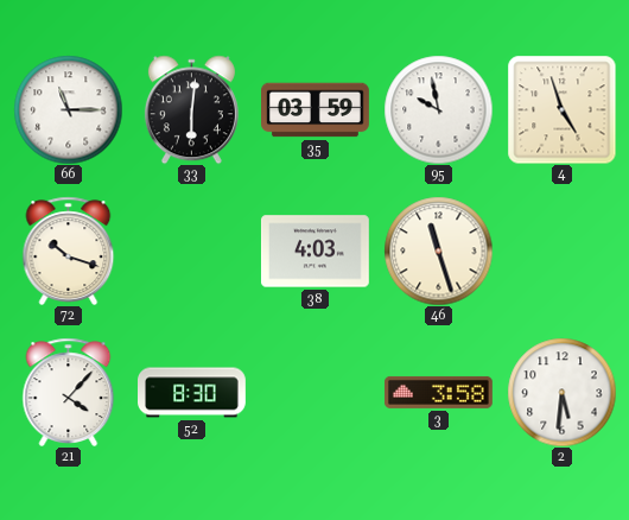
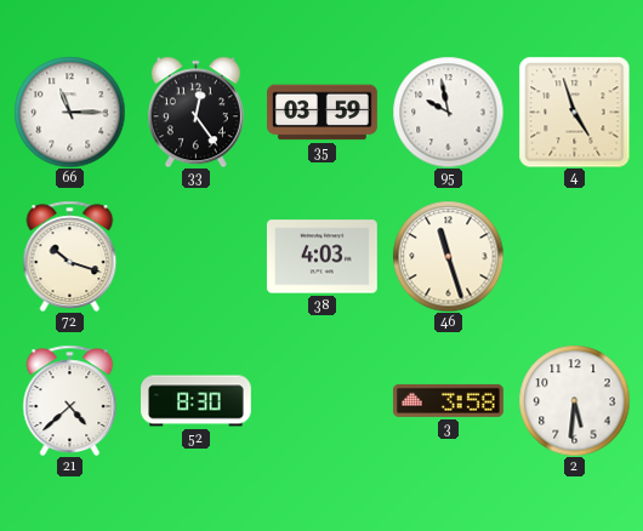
33: 6:01 -> 12:24
21: 4:07 -> 4:38
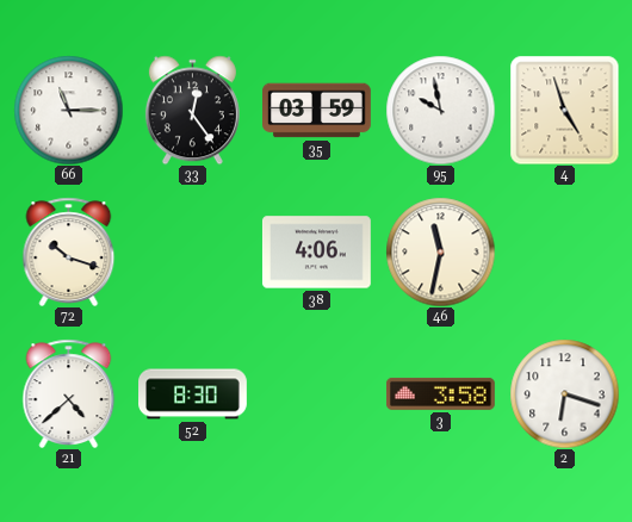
38: 4:03 -> 4:06
46: 11:27 -> 11:32
2: 5:31 -> 6:18
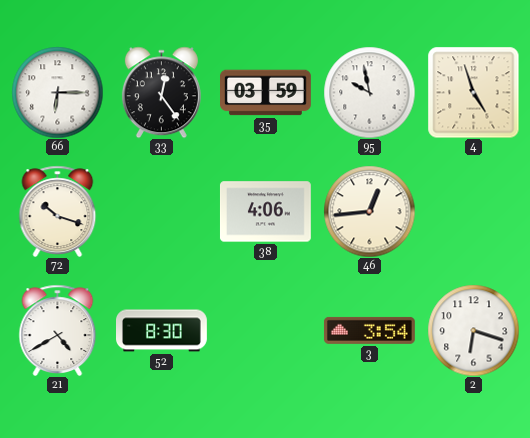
66: 11:15 -> 6:15
46: 11:32 -> 12:44
21: 4:38 -> 4:40
3: 3:58 -> 3:54
